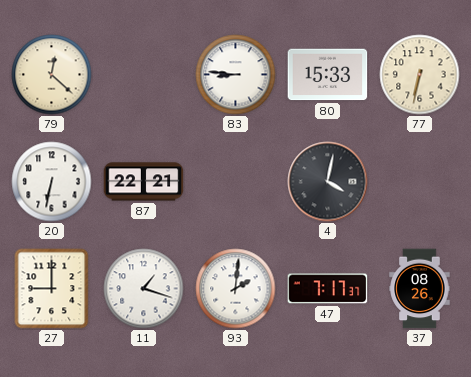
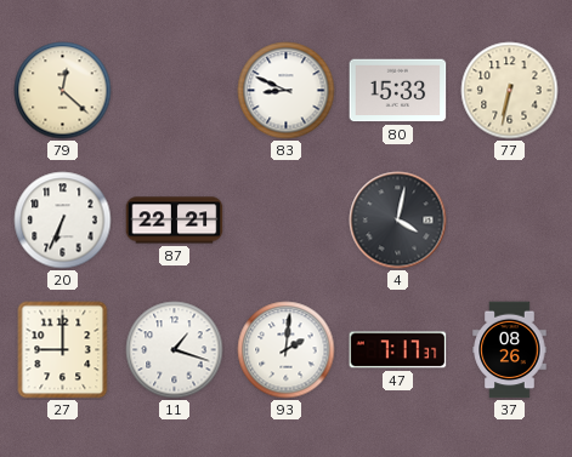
83: 8:46 -> 8:49
20: 6:32 -> 6:34
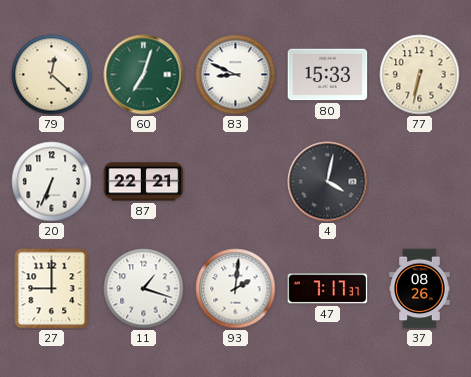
60: none -> 7:03
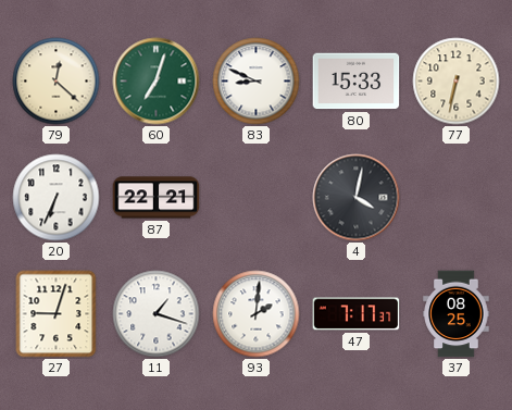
27: 9:00 -> 9:03
37: 08:26 -> 08:25
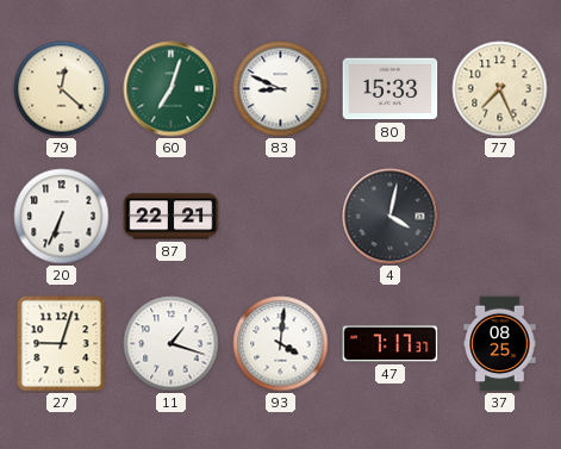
77: 6:32 -> 7:26
93: 2:01 -> 4:01
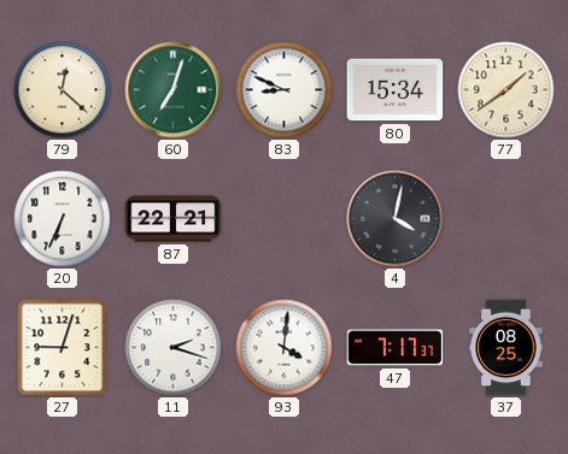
80: 15:33 -> 15:34
77: 7:26 -> 1:39
11: 1:18 -> 2:18
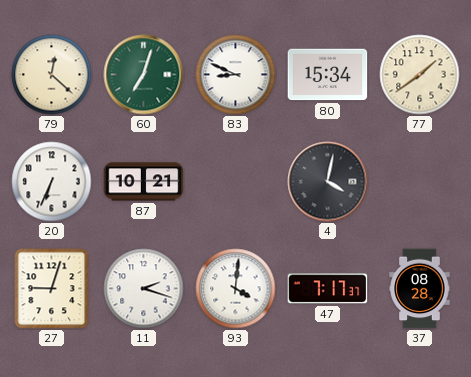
87: 22:21 -> 10:21
37: 08:25 -> 08:28
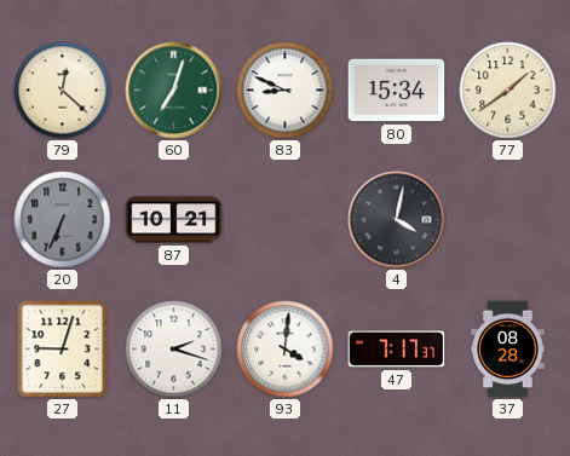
20 dial: white -> grey
